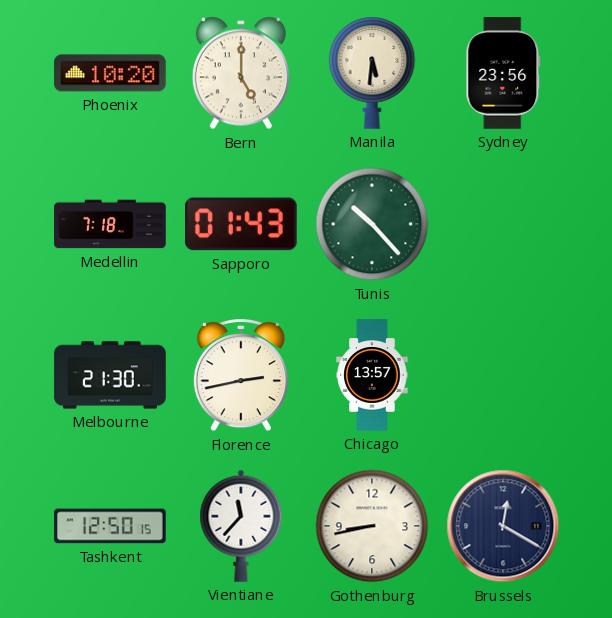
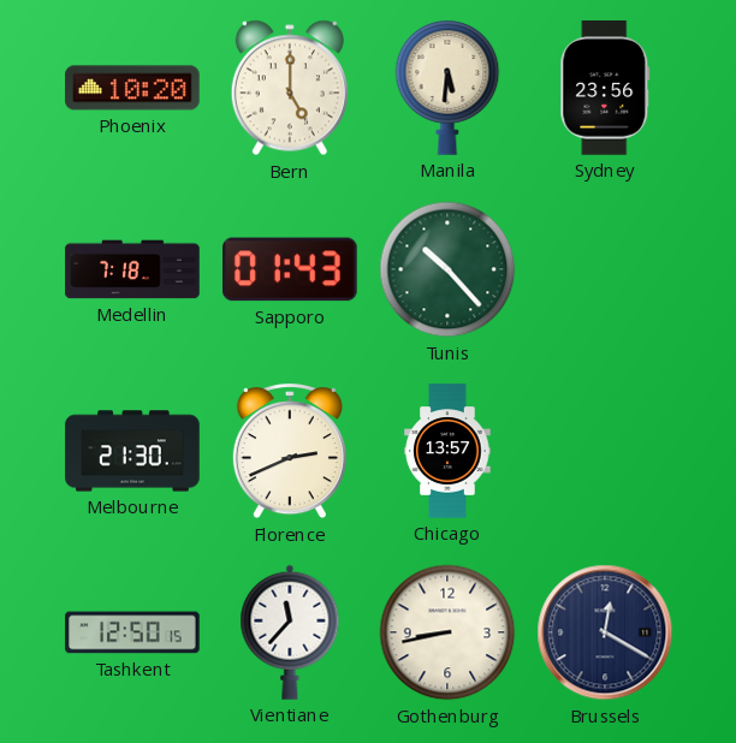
Florence: 2:43 -> 2:41
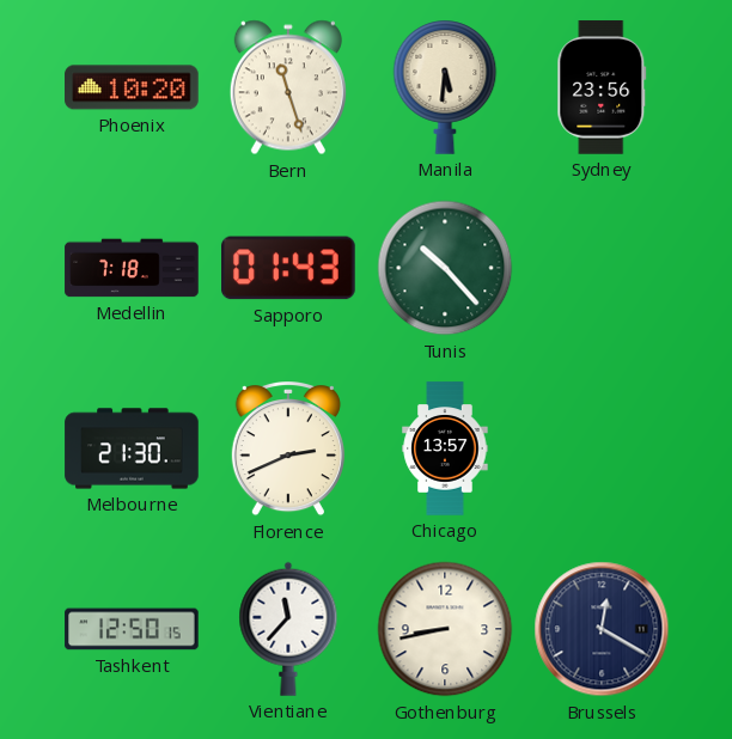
Bern: 5:00 -> 11:27
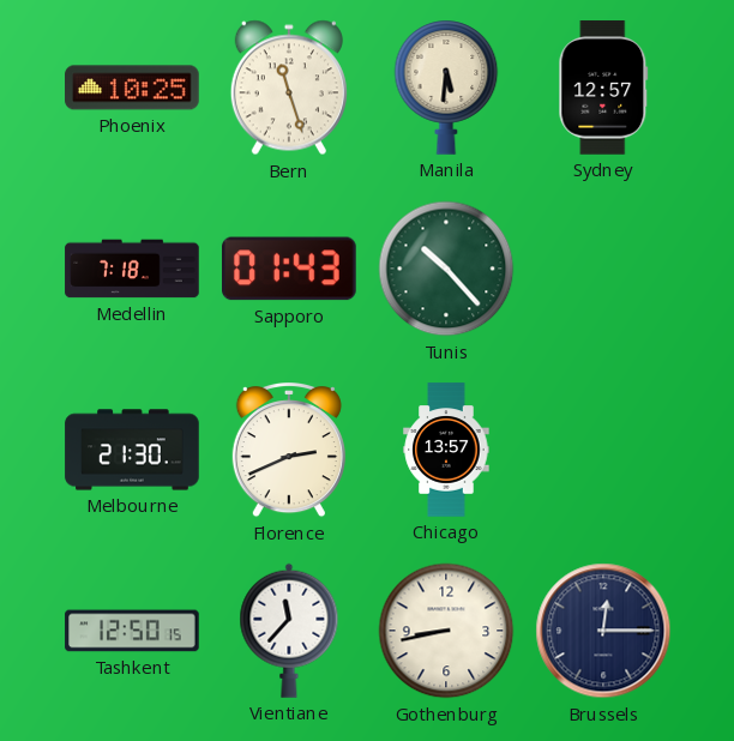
Phoenix: 10:20 -> 10:25
Sydney: 23:56 -> 12:57
Brussels: 12:20 -> 12:15
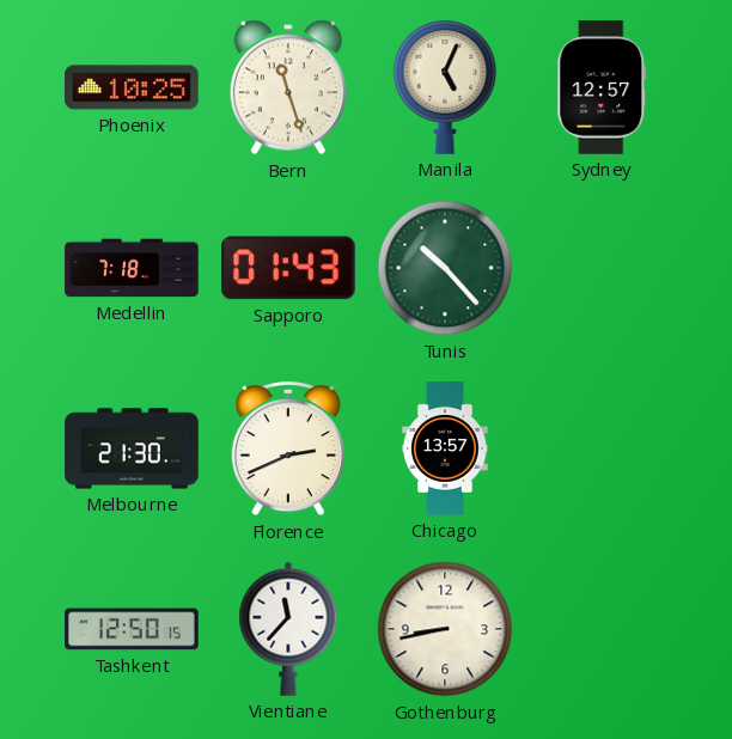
Manila: 5:31 -> 5:04
Brussels: 12:15 -> none
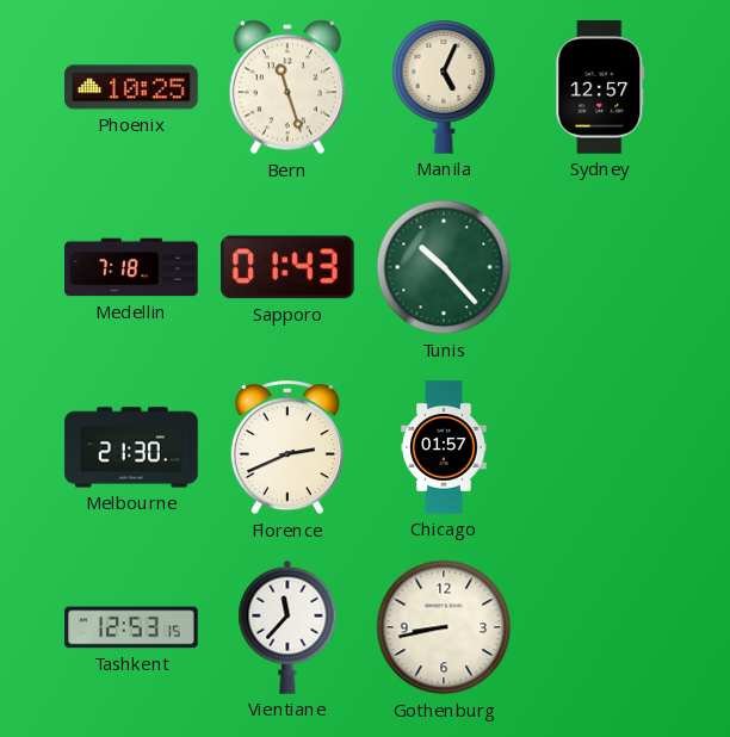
Chicago: 13:57 -> 01:57
Tashkent: 12:50 -> 12:53
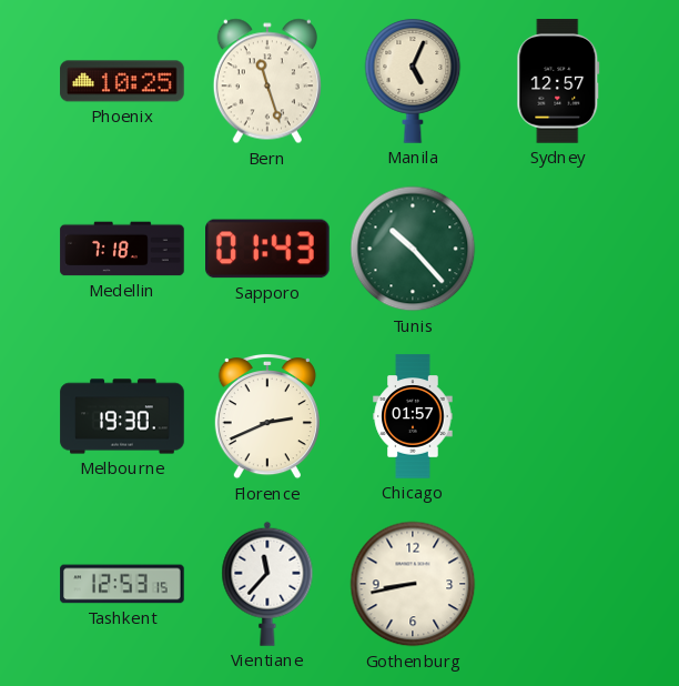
Melbourne: 21:30 -> 19:30
